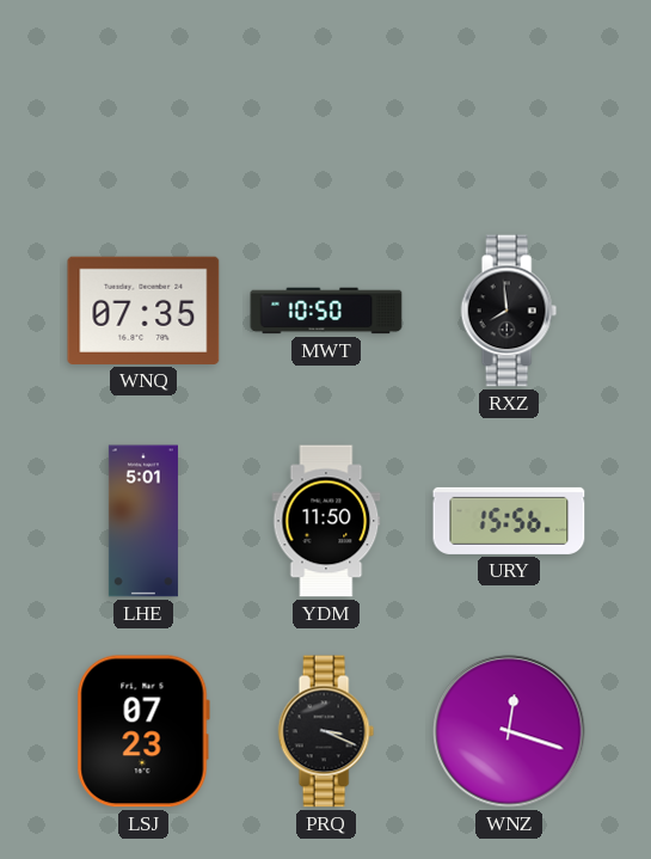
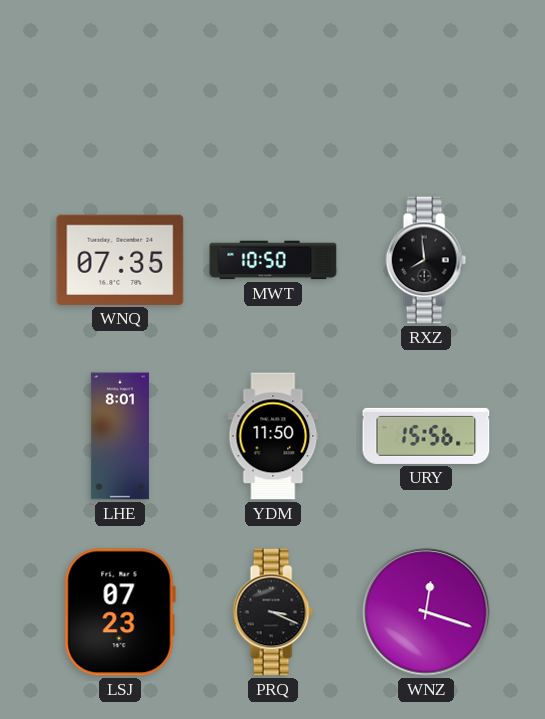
LHE: 5:01 -> 8:01
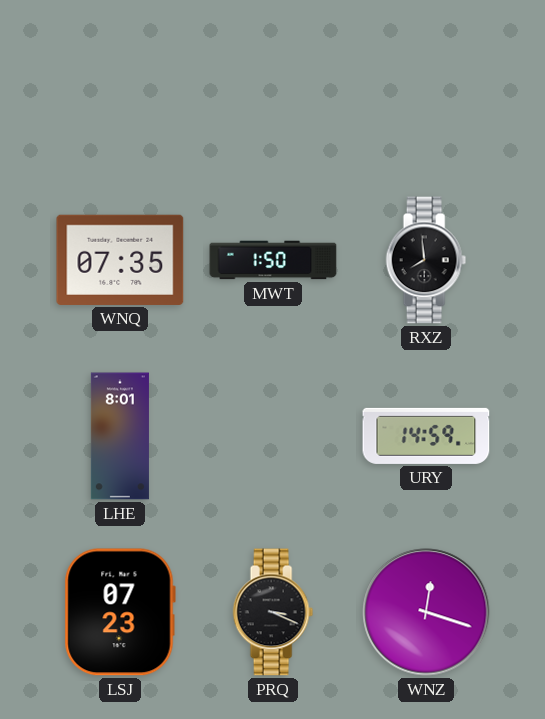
MWT: 10:50 -> 1:50
YDM: 11:50 -> none
URY: 15:56 -> 14:59
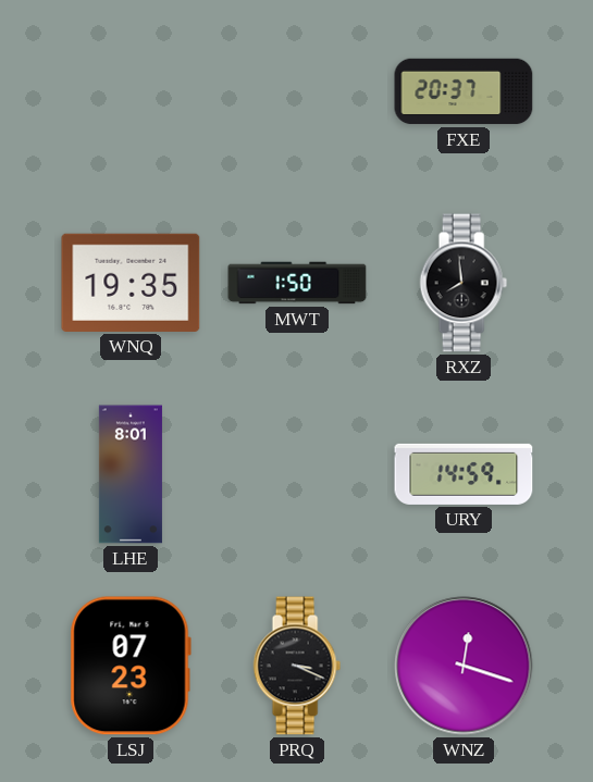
FXE: none -> 20:37
WNQ: 07:35 -> 19:35
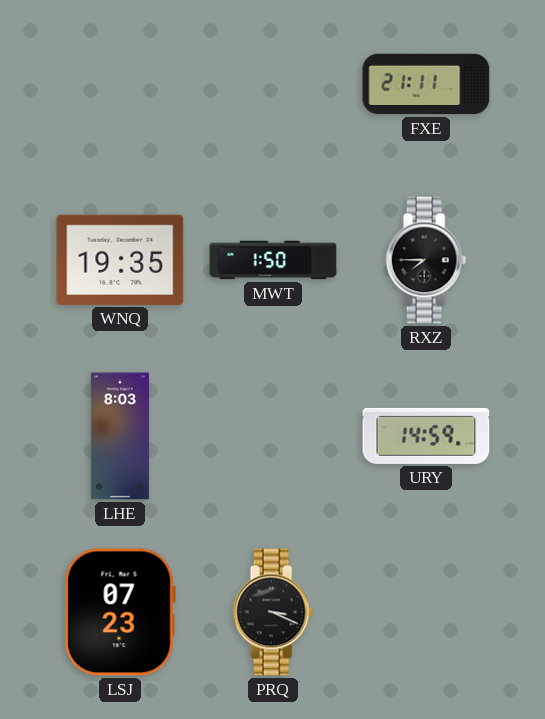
FXE: 20:37 -> 21:11
RXZ: 7:59 -> 7:45
LHE: 8:01 -> 8:03
WNZ: 12:18 -> none
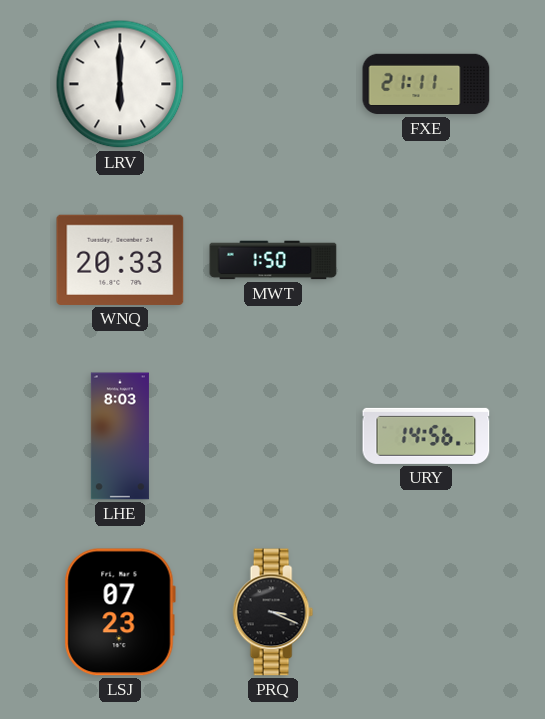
LRV: none -> 6:00
WNQ: 19:35 -> 20:33
RXZ: 7:45 -> none
URY: 14:59 -> 14:56
